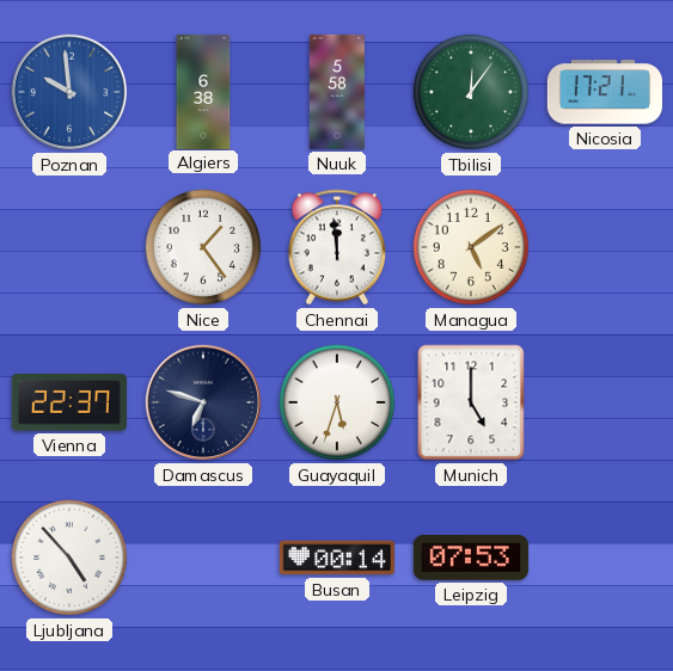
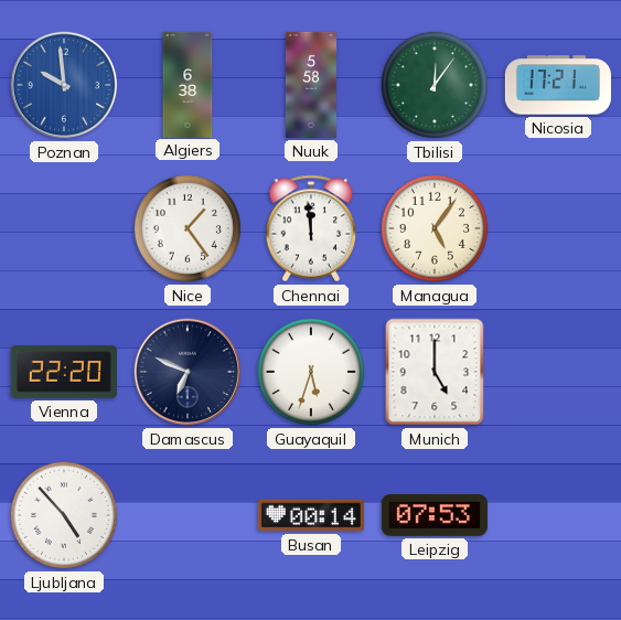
Managua: 5:09 -> 5:06
Vienna: 22:37 -> 22:20
Damascus: 6:48 -> 6:49
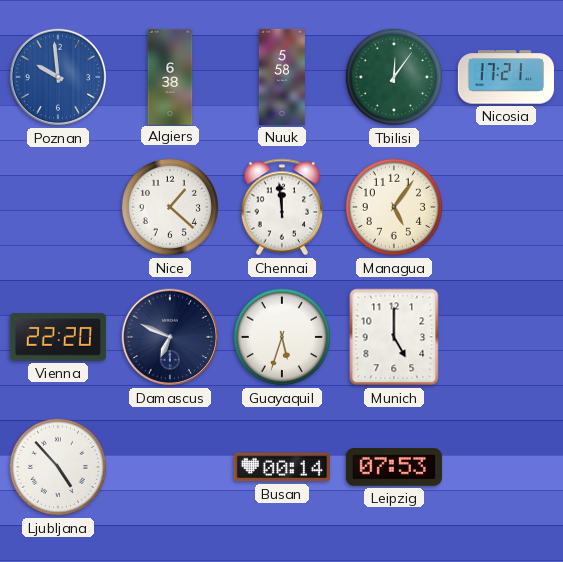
Nice: 1:24 -> 1:22
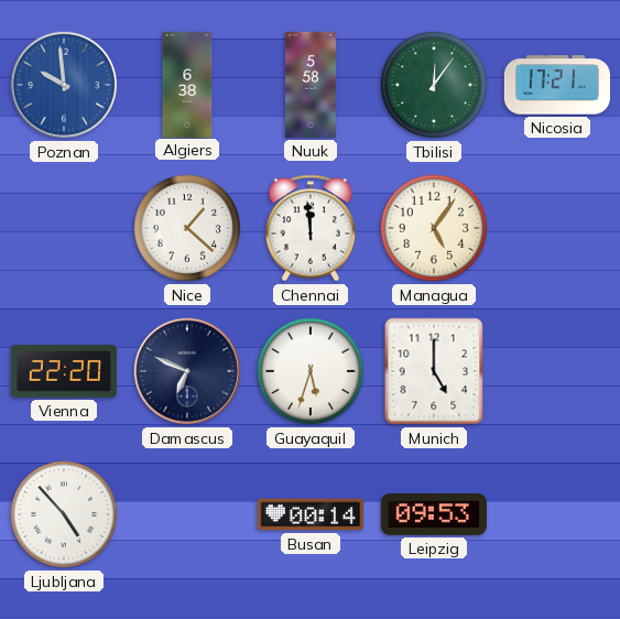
Leipzig: 07:53 -> 09:53
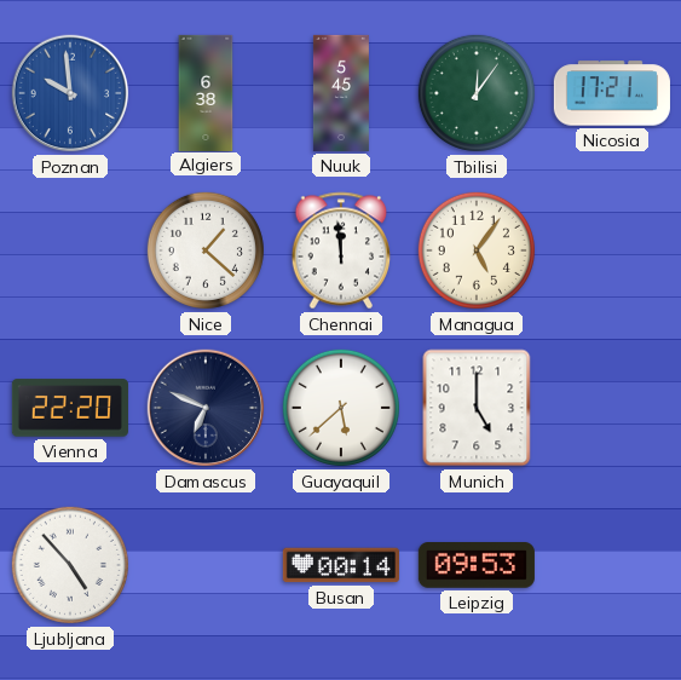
Nuuk: 5:58 -> 5:45
Guayaquil: 5:33 -> 5:38
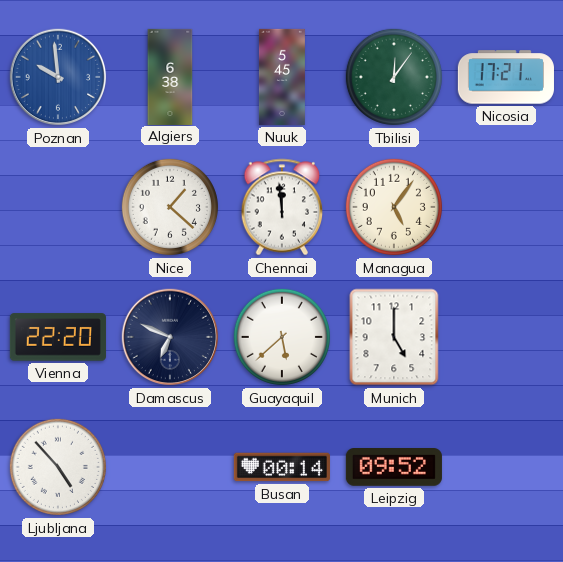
Leipzig: 09:53 -> 09:52
